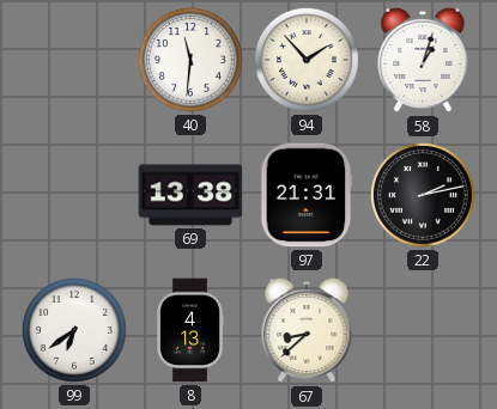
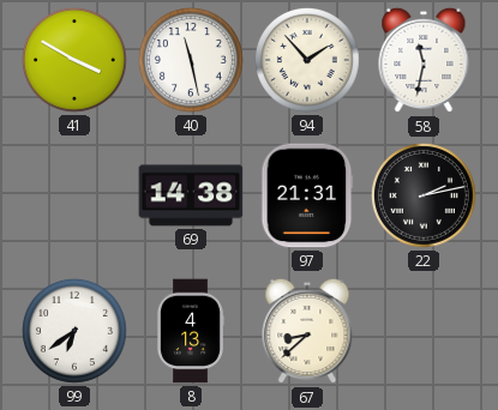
41: none -> 3:50
40: 11:31 -> 11:28
58: 1:03 -> 11:32
69: 13:38 -> 14:38
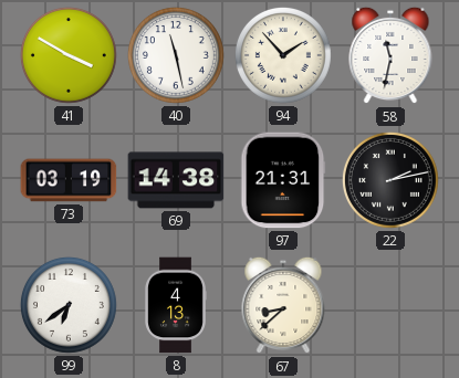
73: none -> 03:19
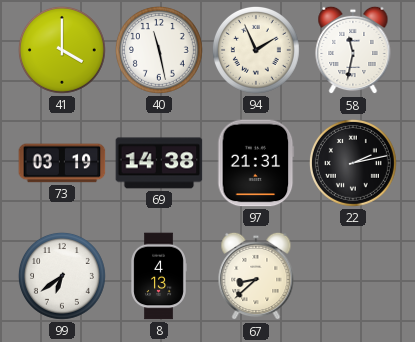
41: 3:50 -> 4:00
94: 1:53 -> 1:56
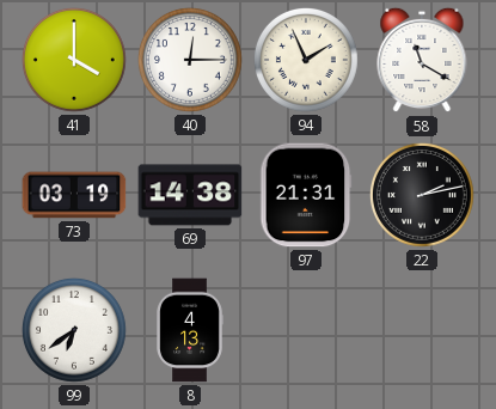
40: 11:28 -> 12:15
58: 11:32 -> 11:20
67: 8:38 -> none
